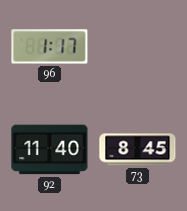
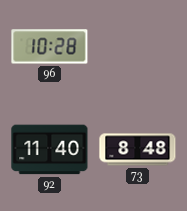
96: 1:17 -> 10:28
73: 8:45 -> 8:48
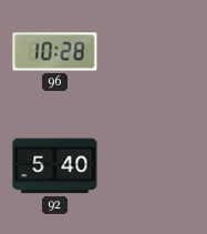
92: 11:40 -> 5:40
73: 8:48 -> none
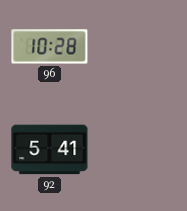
92: 5:40 -> 5:41
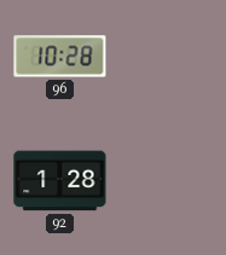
92: 5:41 -> 1:28
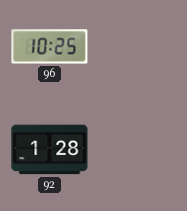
96: 10:28 -> 10:25
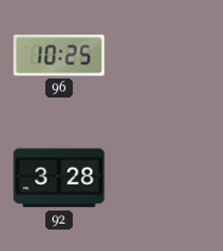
92: 1:28 -> 3:28
